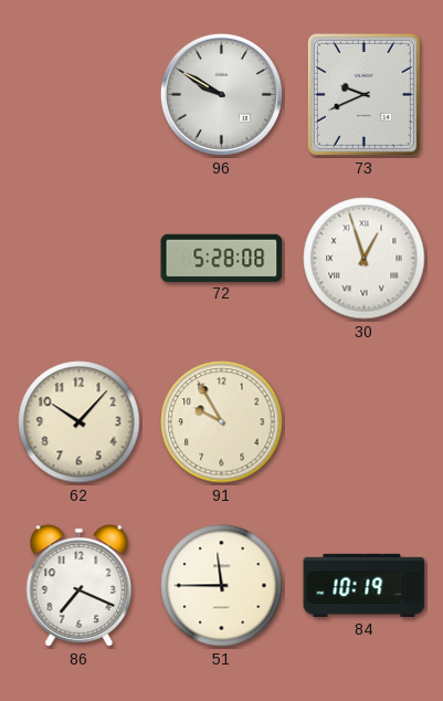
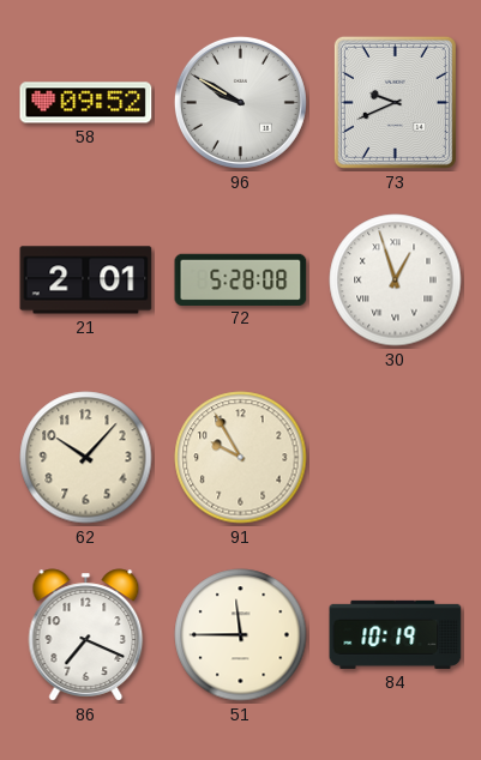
58: none -> 09:52
21: none -> 2:01
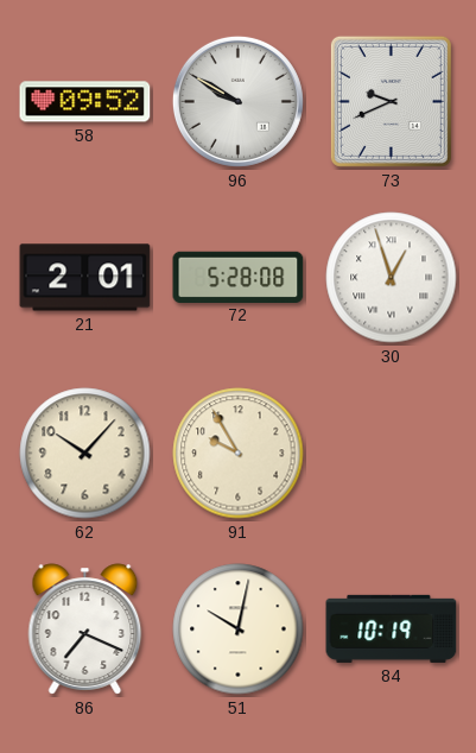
51: 11:45 -> 10:02
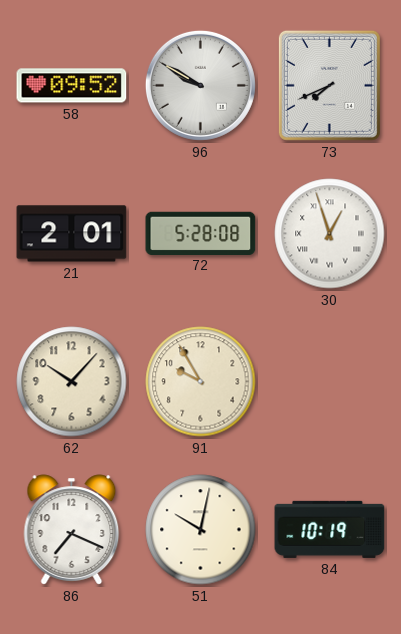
73: 9:41 -> 7:41
